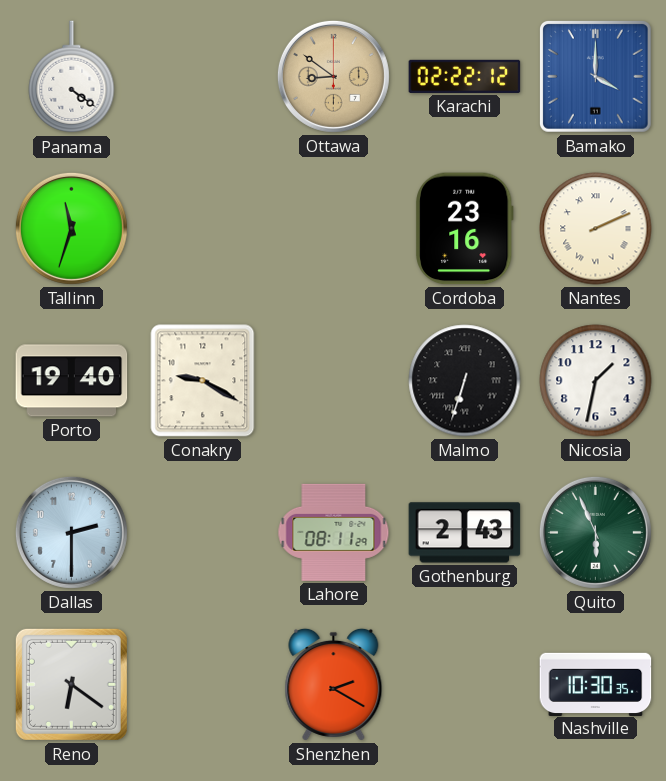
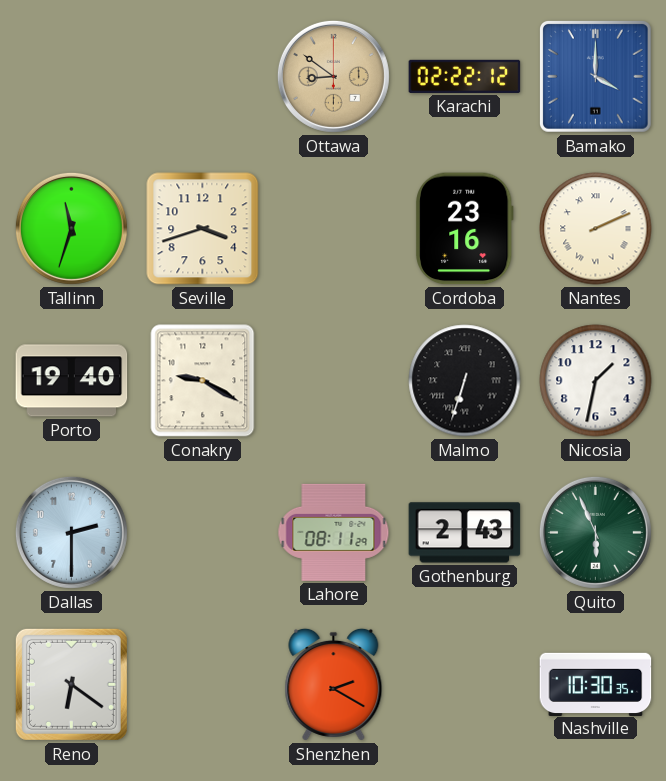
Panama: 4:21 -> none
Seville: none -> 3:42
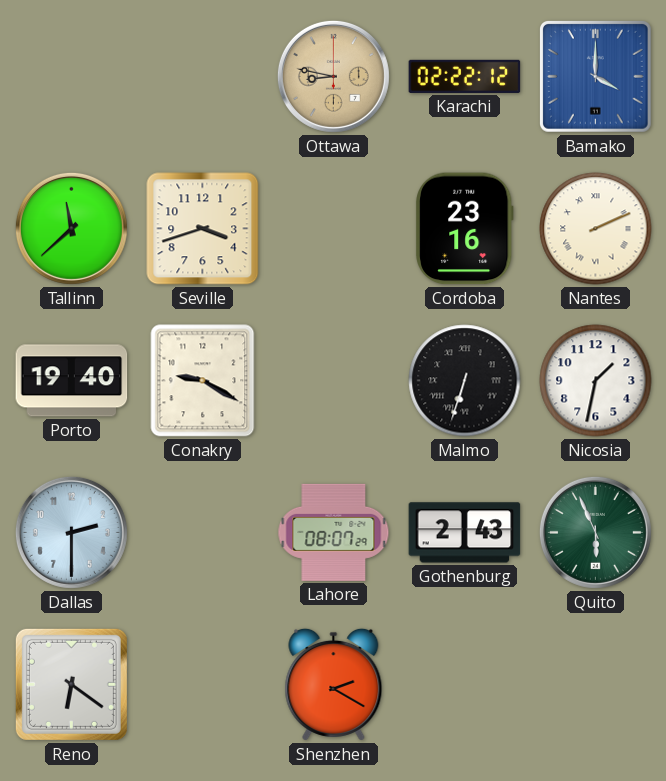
Ottawa: 8:51 -> 8:47
Tallinn: 11:33 -> 11:38
Lahore: 08:11 -> 08:07
Nashville: 10:30 -> none
